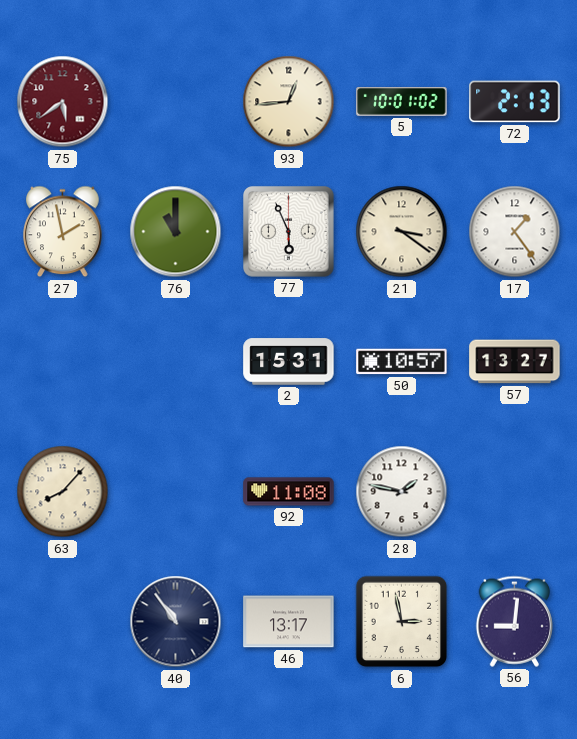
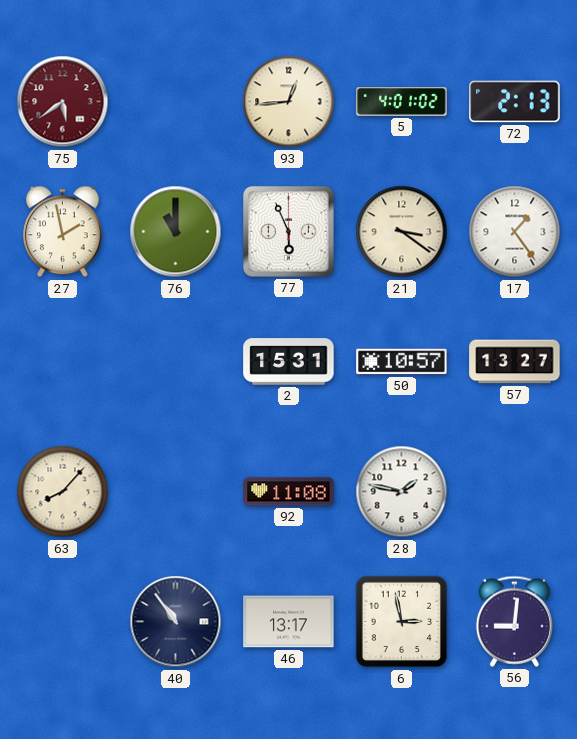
5: 10:01 -> 4:01
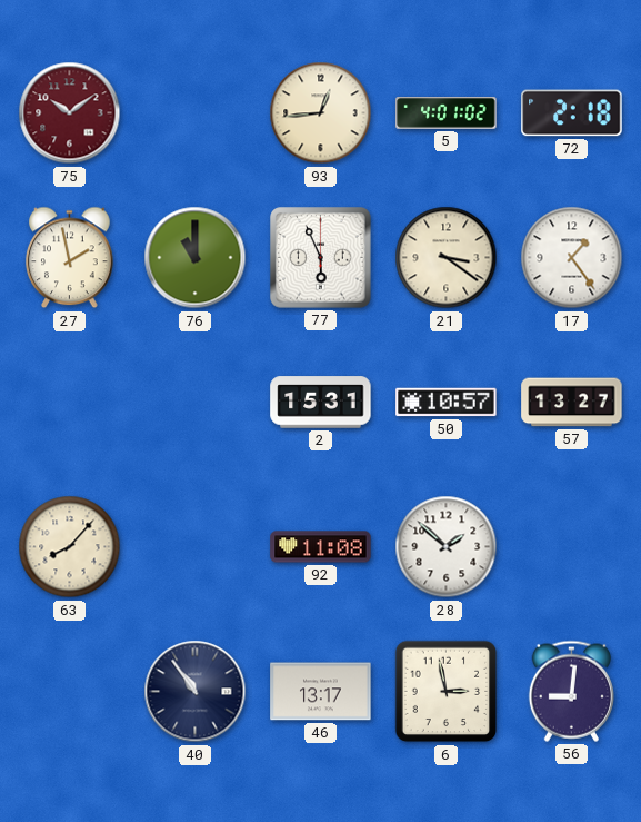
75: 5:39 -> 10:09
72: 2:13 -> 2:18
28: 1:47 -> 1:52
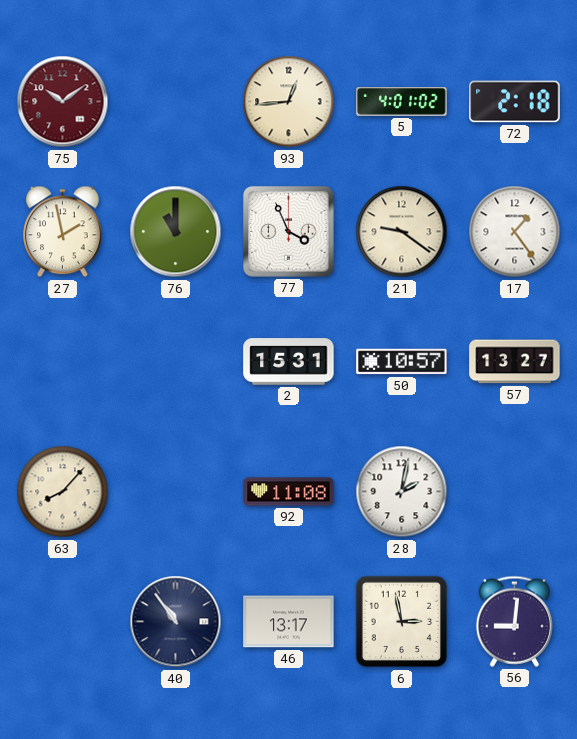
77: 5:56 -> 3:56
21: 3:21 -> 9:21
28: 1:52 -> 2:02
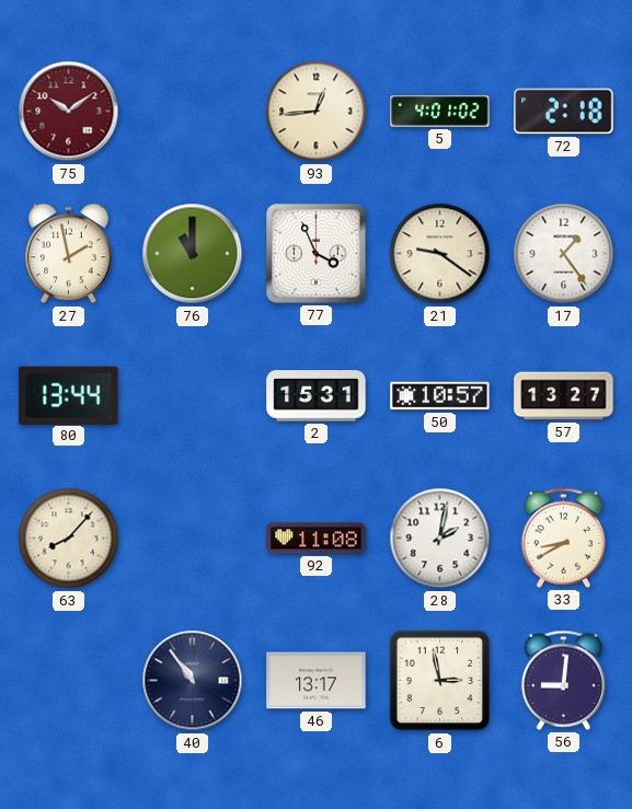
80: none -> 13:44
33: none -> 8:40
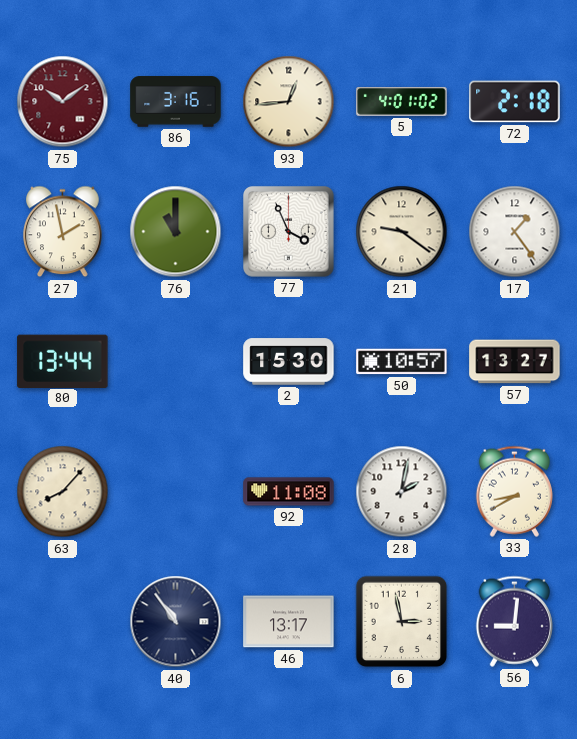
86: none -> 3:16
2: 15:31 -> 15:30
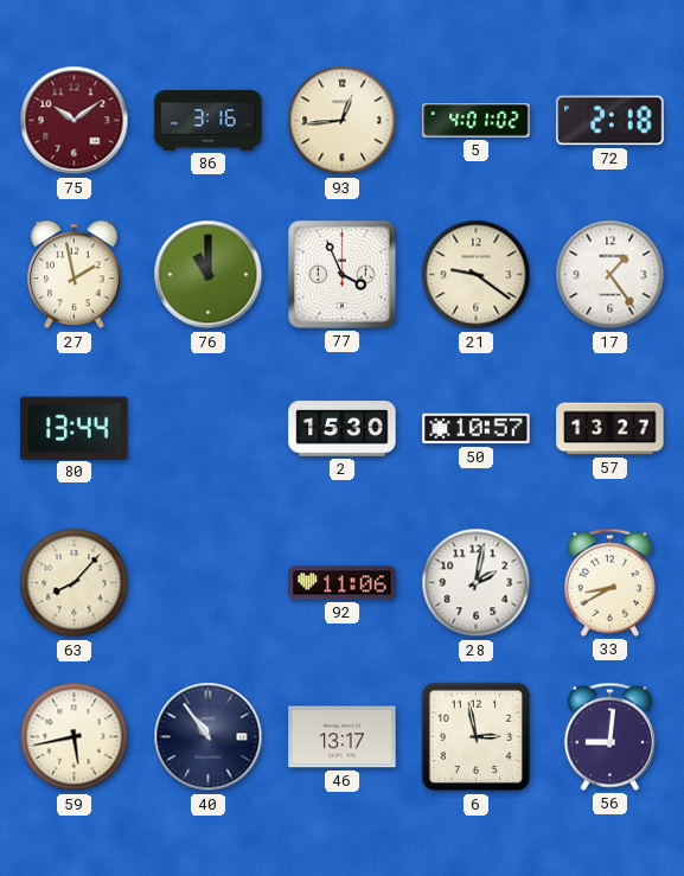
92: 11:08 -> 11:06
59: none -> 5:43
